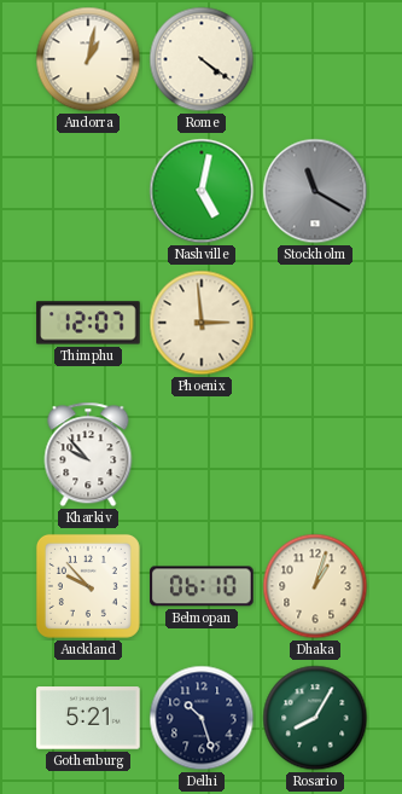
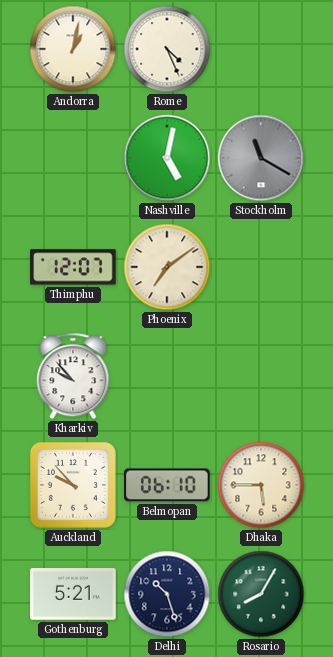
Rome: 4:21 -> 4:26
Phoenix: 2:59 -> 7:09
Dhaka: 1:03 -> 5:45
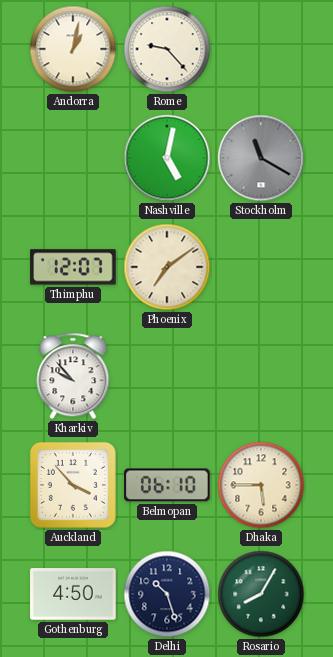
Rome: 4:26 -> 9:23
Auckland: 9:53 -> 3:53
Gothenburg: 5:21 -> 4:50
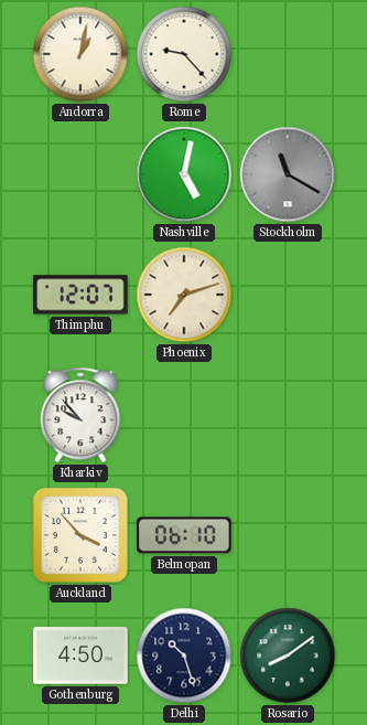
Phoenix: 7:09 -> 7:12
Dhaka: 5:45 -> none
Rosario: 8:05 -> 8:09
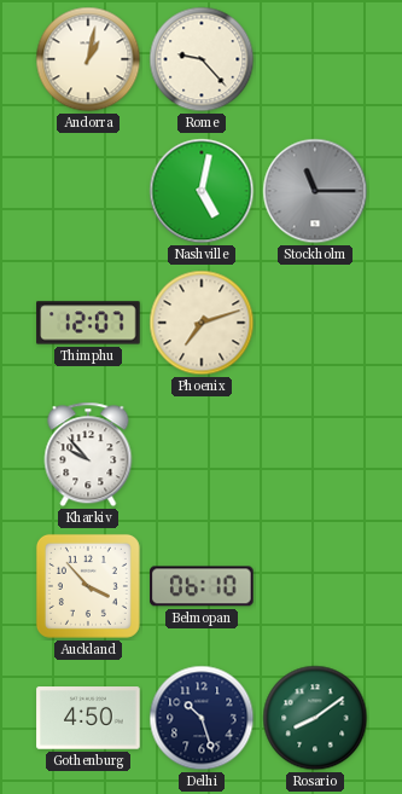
Stockholm: 11:20 -> 11:15
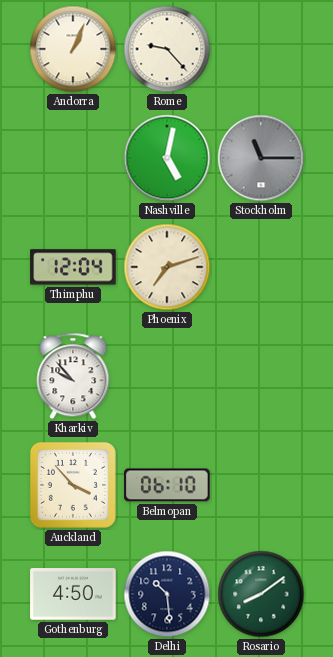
Andorra: 1:02 -> 1:04
Thimphu: 12:07 -> 12:04
Delhi: 10:27 -> 10:29
